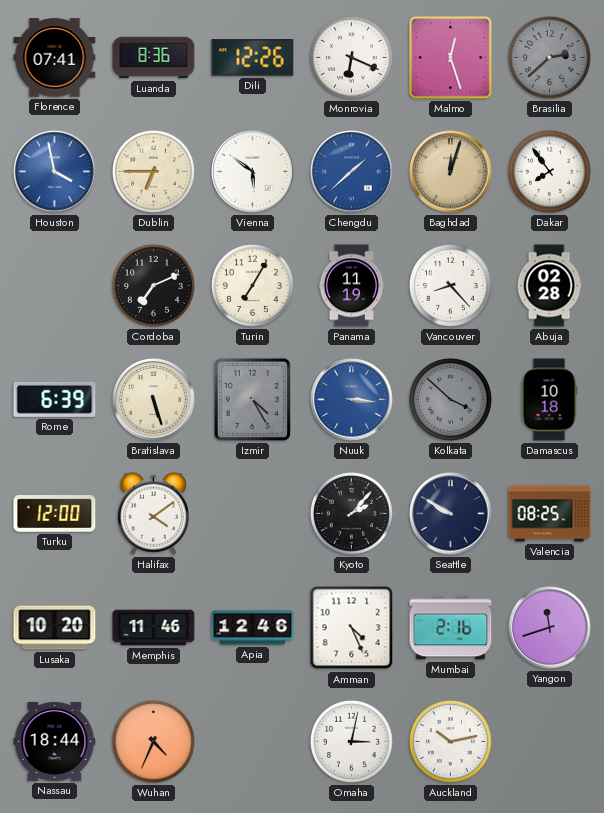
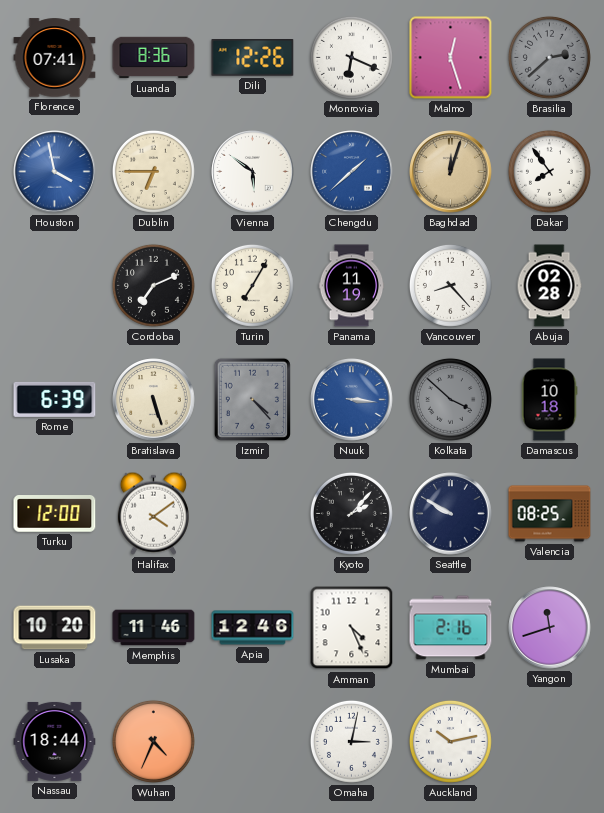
Izmir: 4:25 -> 4:23
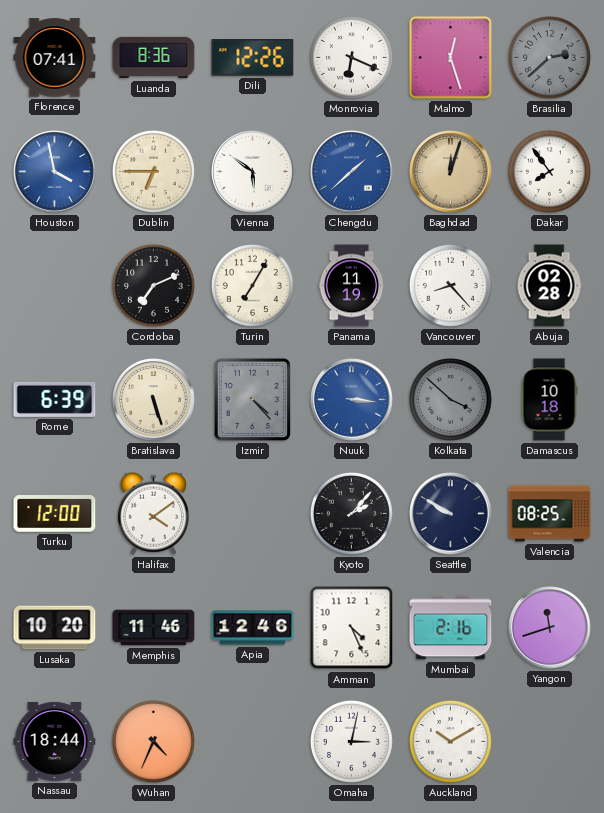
Auckland: 10:13 -> 10:10
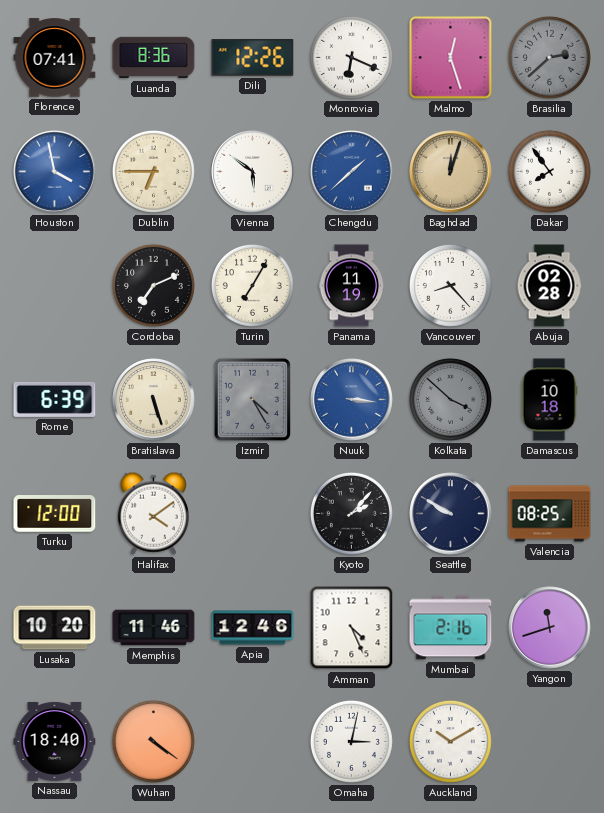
Izmir: 4:23 -> 4:25
Nassau: 18:44 -> 18:40
Wuhan: 4:34 -> 4:21
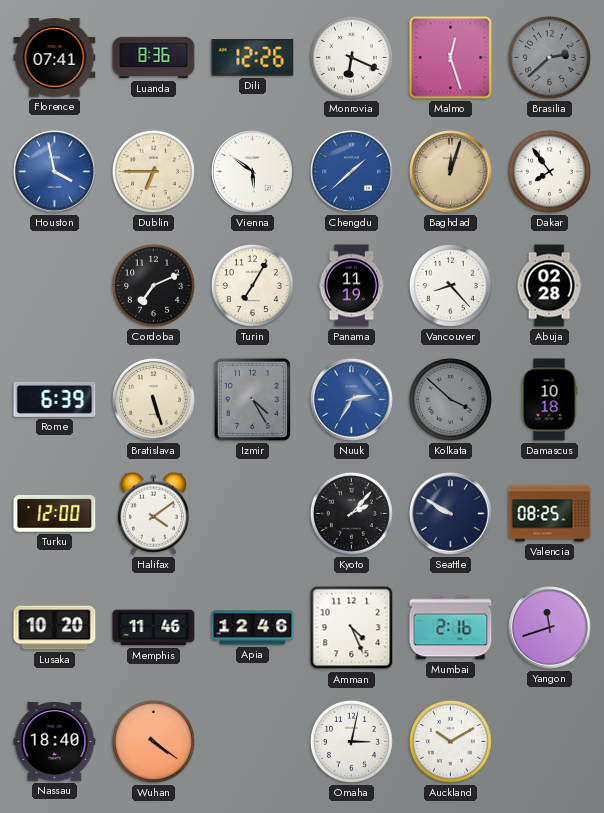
Nuuk: 3:16 -> 2:35
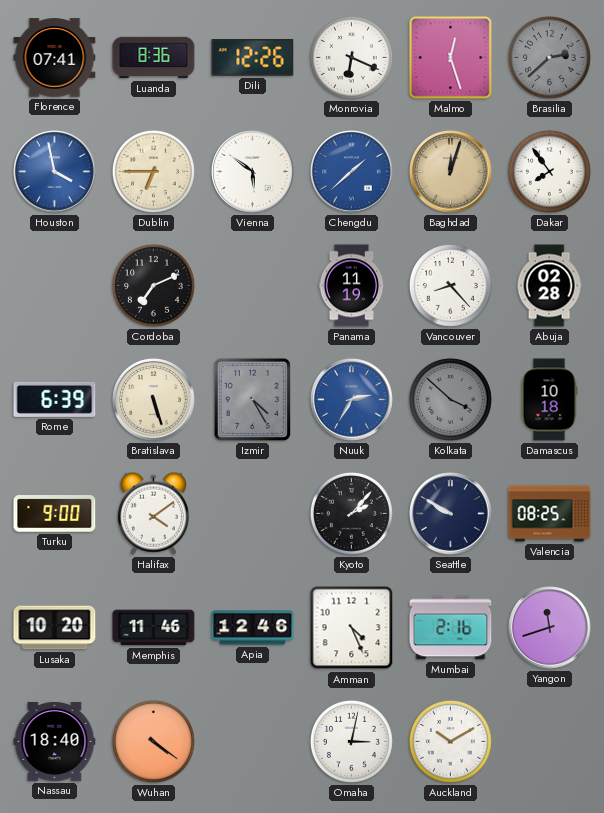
Turin: 7:05 -> none
Turku: 12:00 -> 9:00
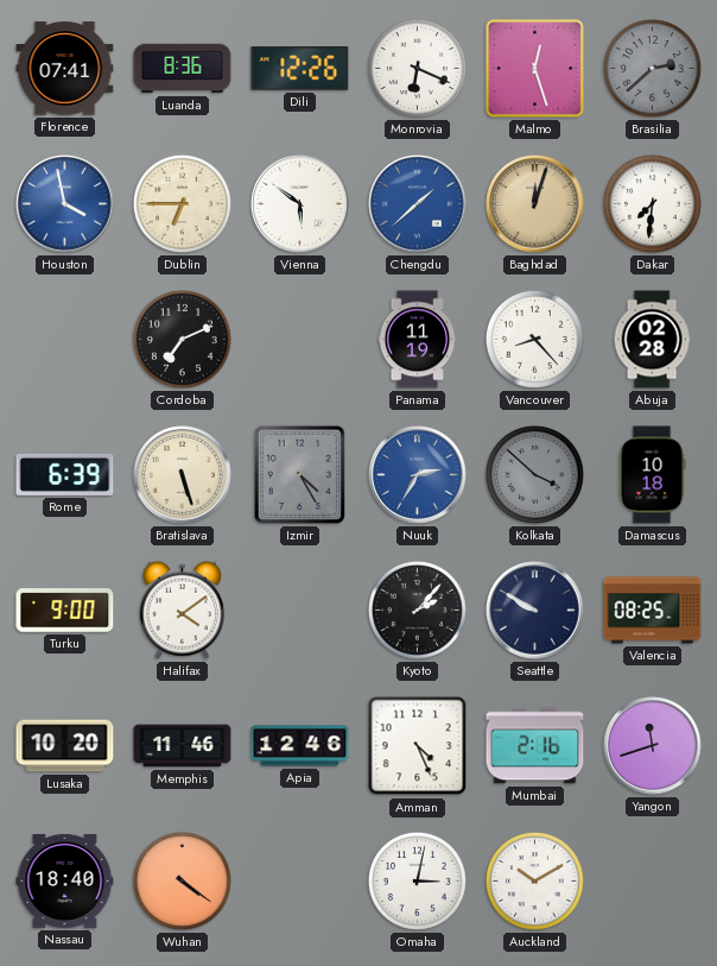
Dakar: 7:54 -> 7:31
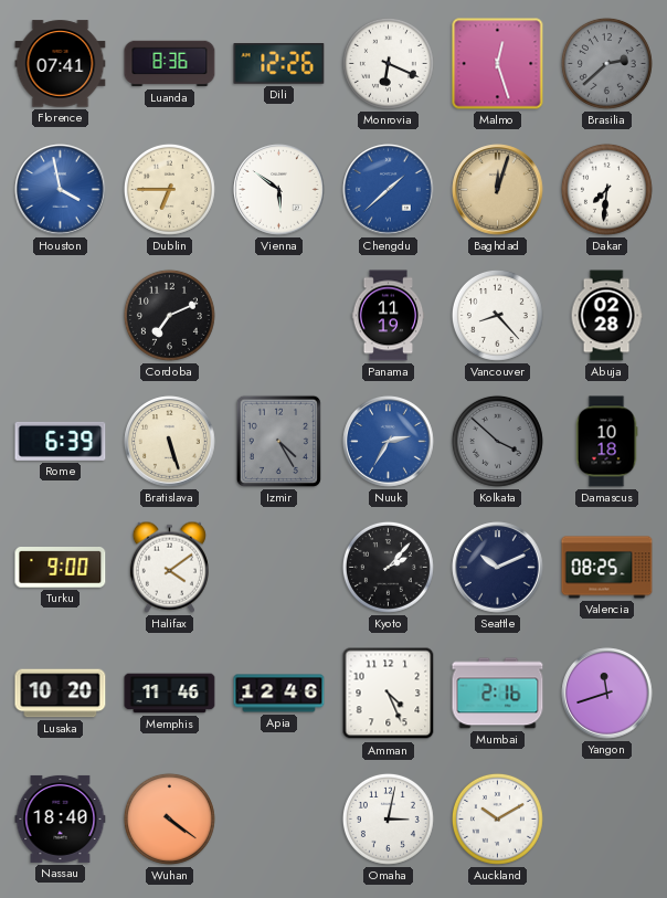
Seattle: 9:50 -> 10:11
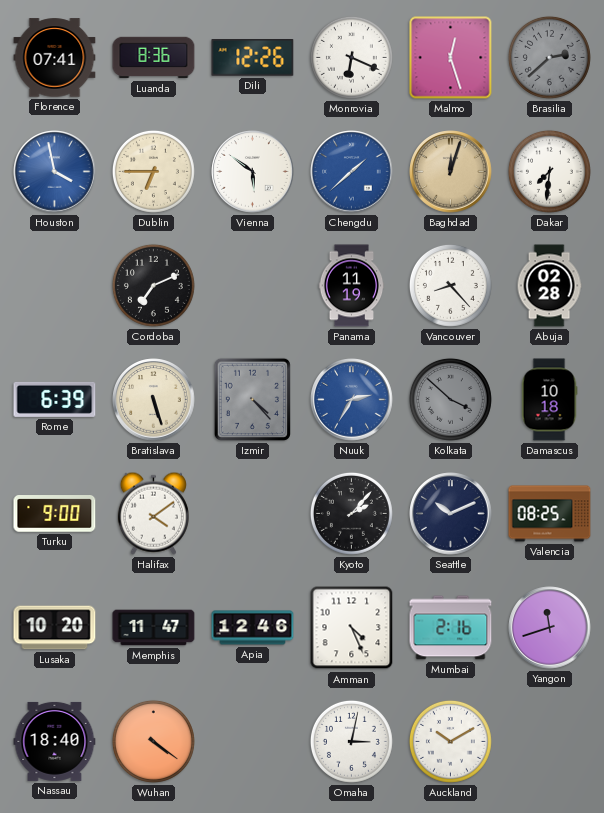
Izmir: 4:25 -> 4:23
Memphis: 11:46 -> 11:47
